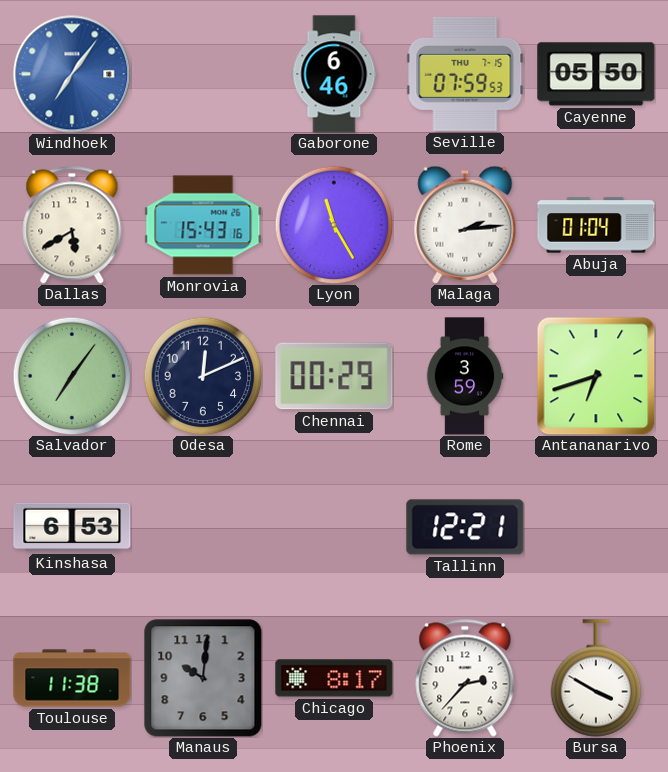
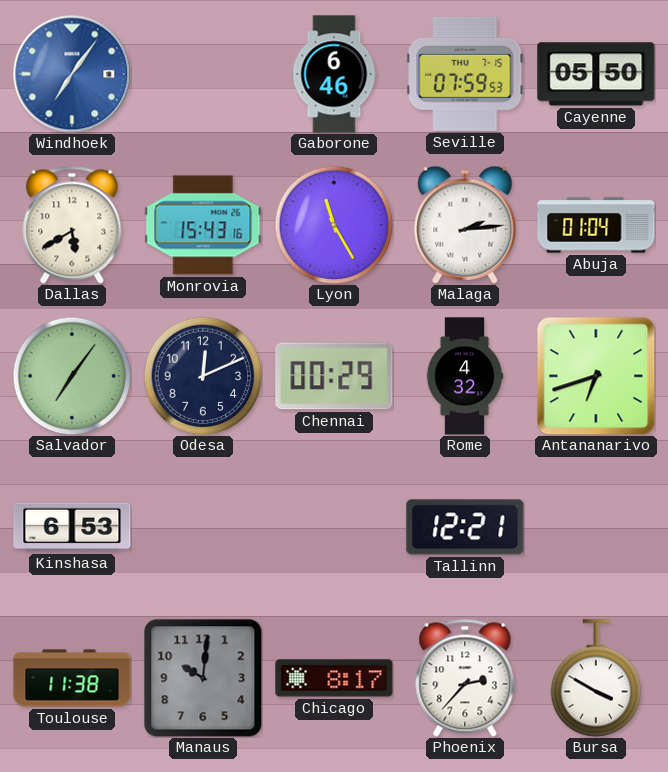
Rome: 3:59 -> 4:32
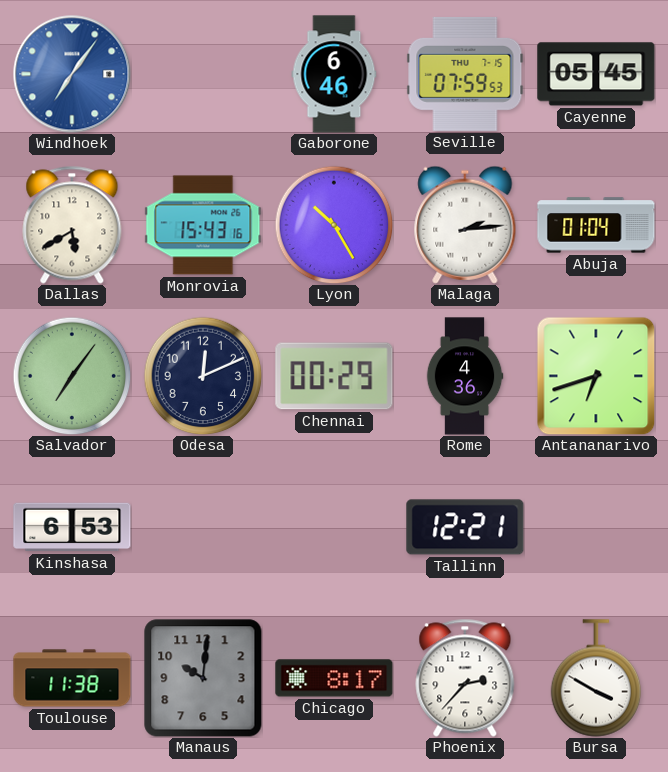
Cayenne: 05:50 -> 05:45
Lyon: 11:25 -> 10:25
Rome: 4:32 -> 4:36
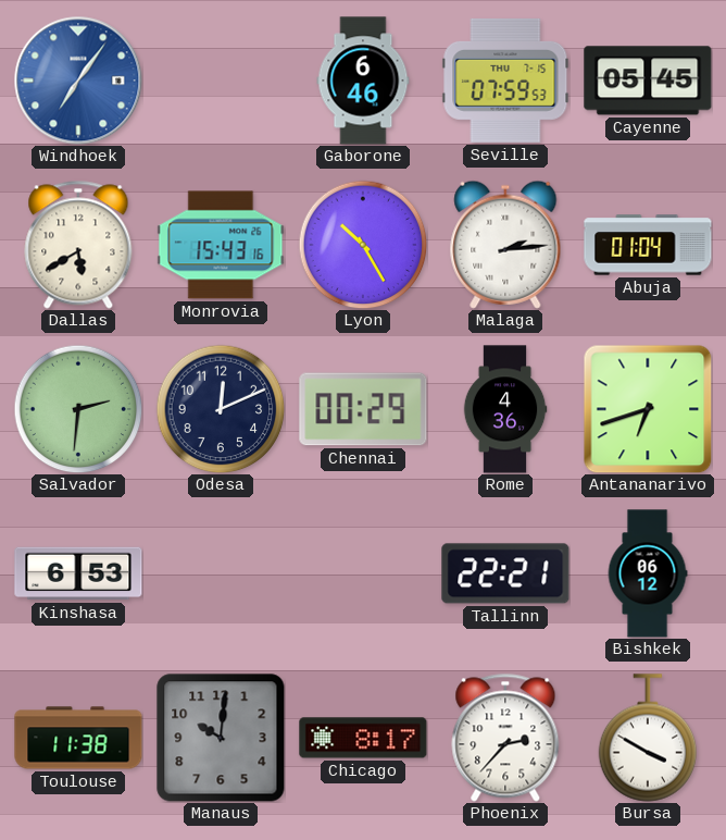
Salvador: 7:06 -> 2:31
Tallinn: 12:21 -> 22:21
Bishkek: none -> 06:12
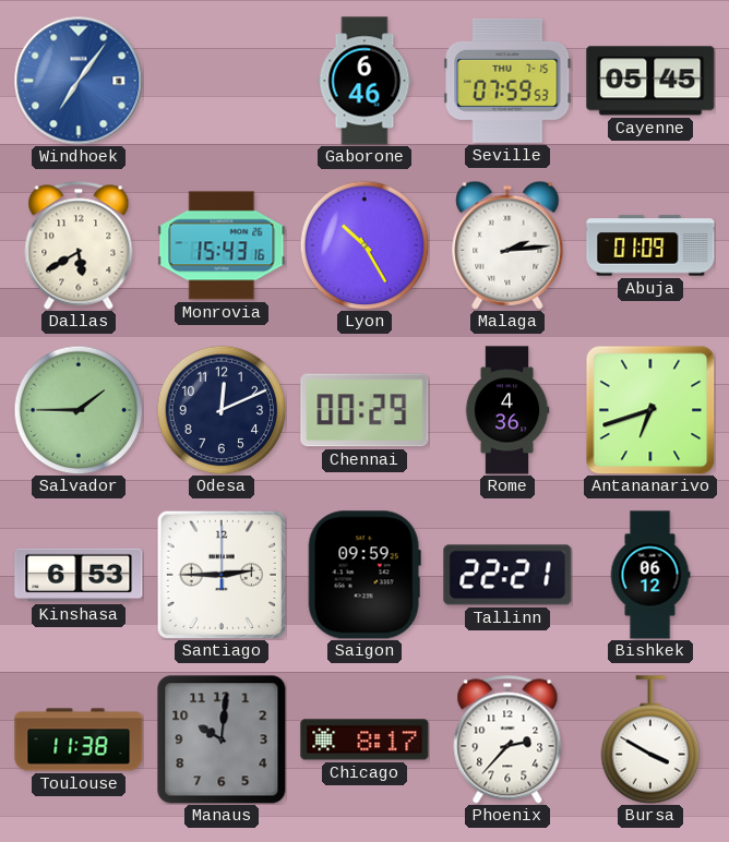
Abuja: 01:04 -> 01:09
Salvador: 2:31 -> 1:45
Santiago: none -> 2:45
Saigon: none -> 09:59
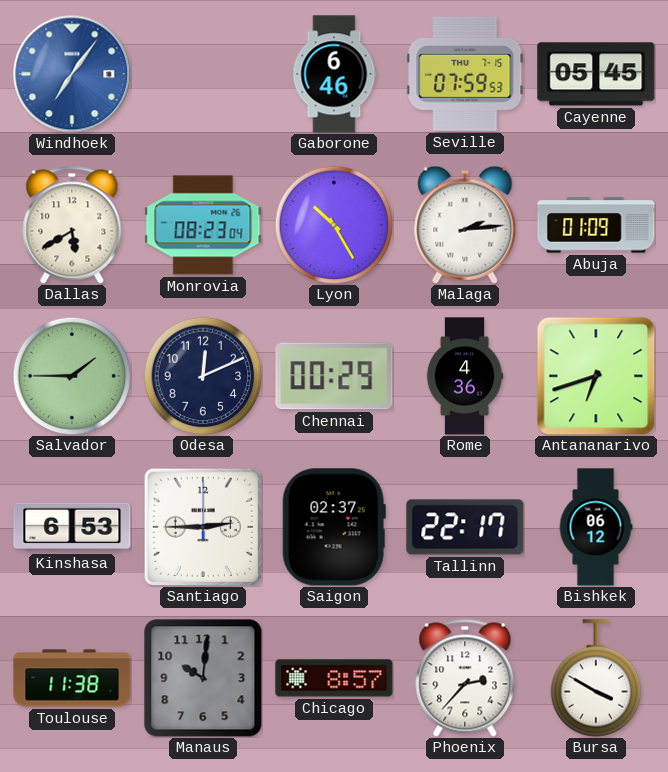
Monrovia: 15:43 -> 08:23
Saigon: 09:59 -> 02:37
Tallinn: 22:21 -> 22:17
Chicago: 8:17 -> 8:57
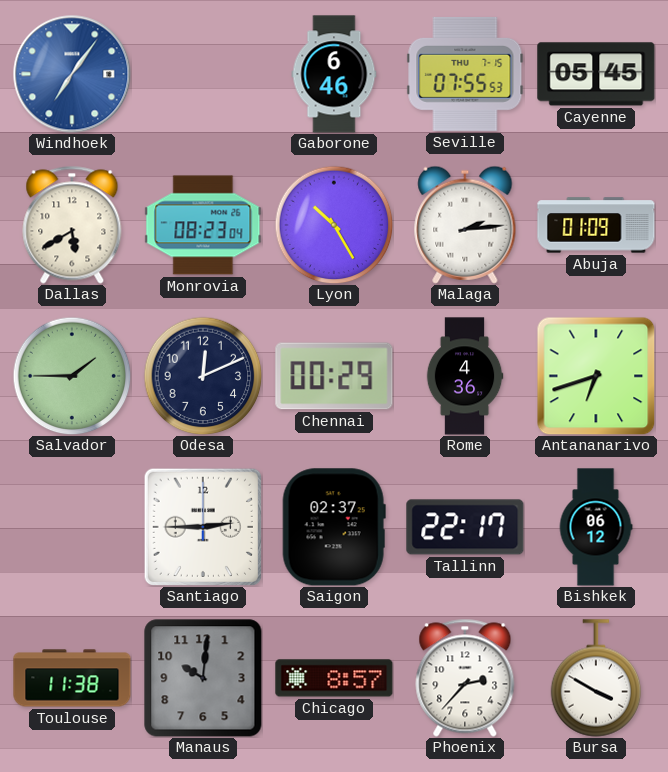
Seville: 07:59 -> 07:55
Kinshasa: 6:53 -> none
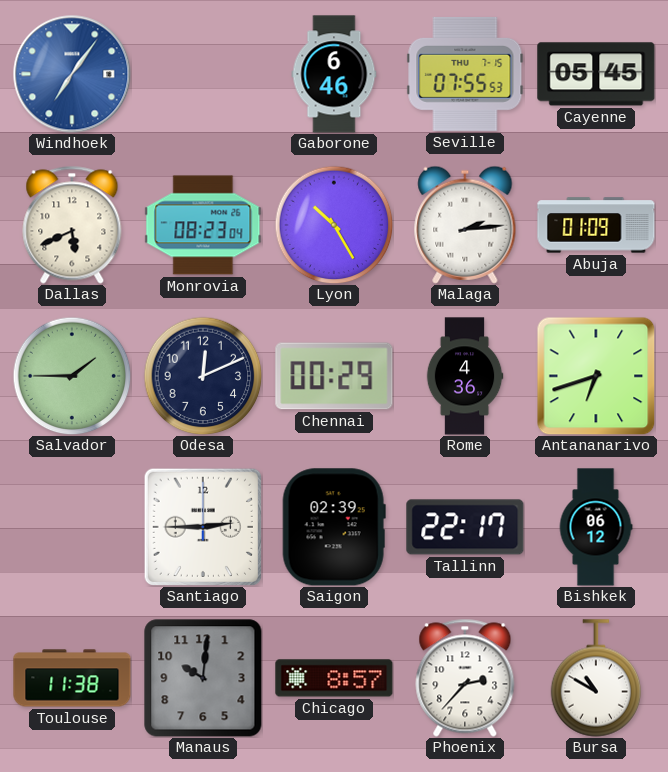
Dallas: 5:40 -> 5:41
Saigon: 02:37 -> 02:39
Bursa: 3:50 -> 10:50
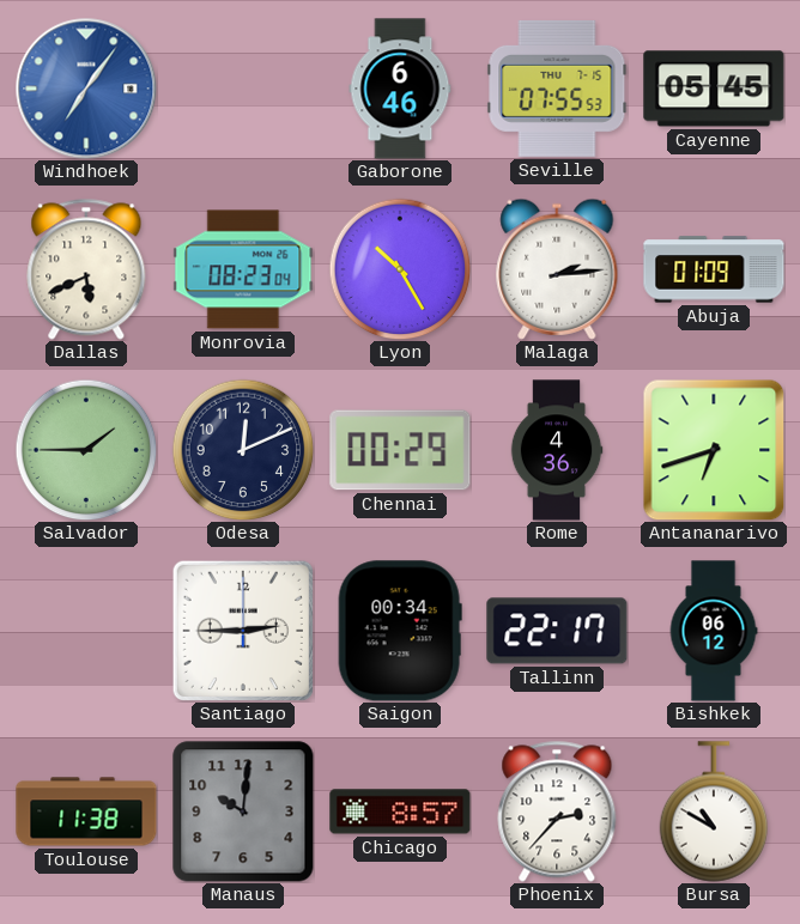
Saigon: 02:39 -> 00:34
